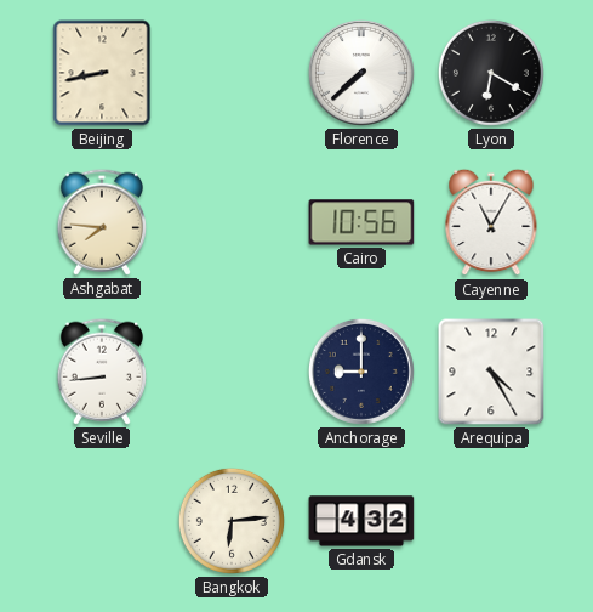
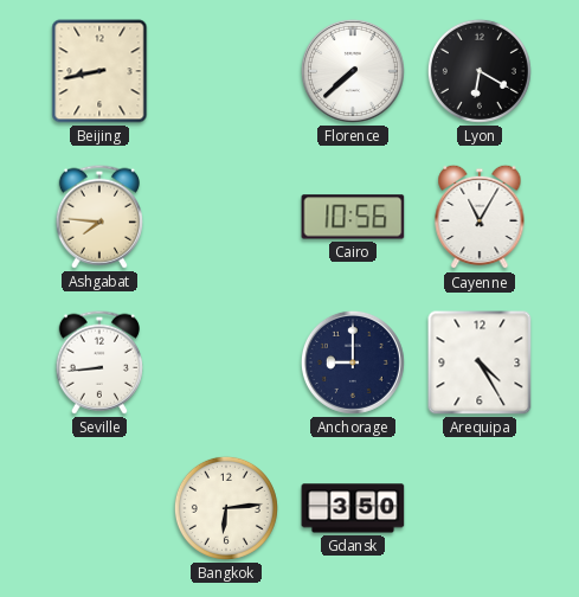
Gdansk: 4:32 -> 3:50
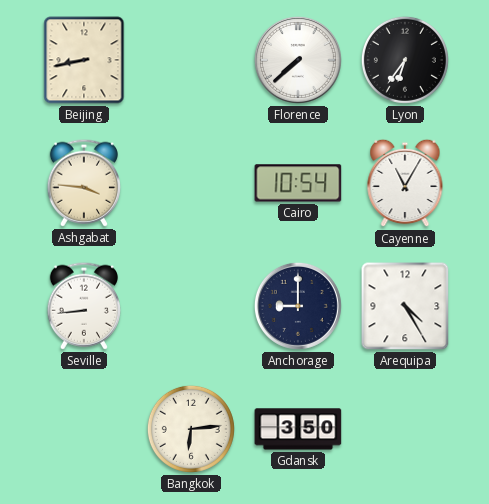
Lyon: 6:20 -> 6:36
Ashgabat: 7:46 -> 3:46
Cairo: 10:56 -> 10:54
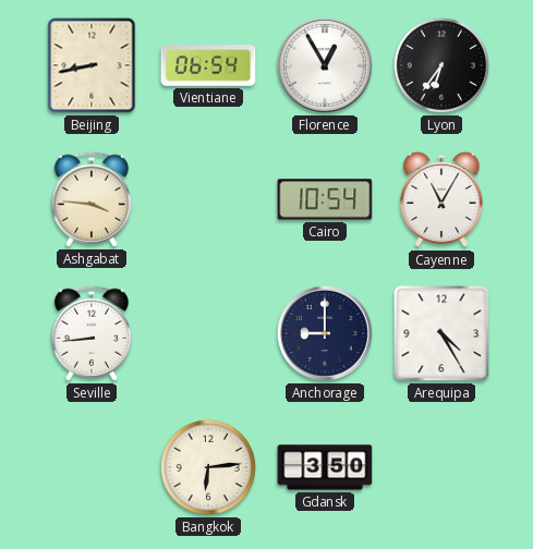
Vientiane: none -> 06:54
Florence: 7:38 -> 12:55
